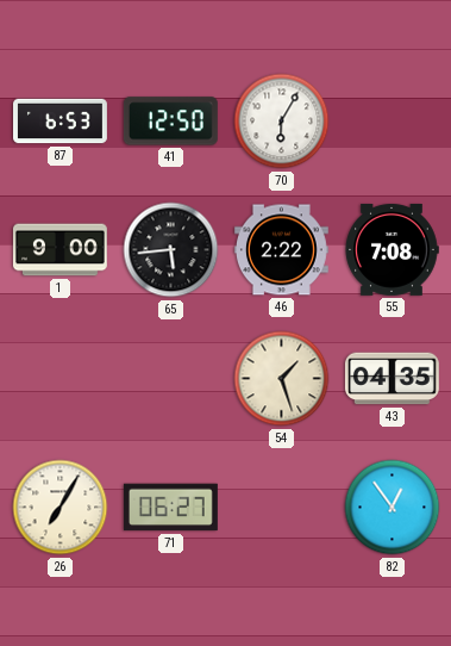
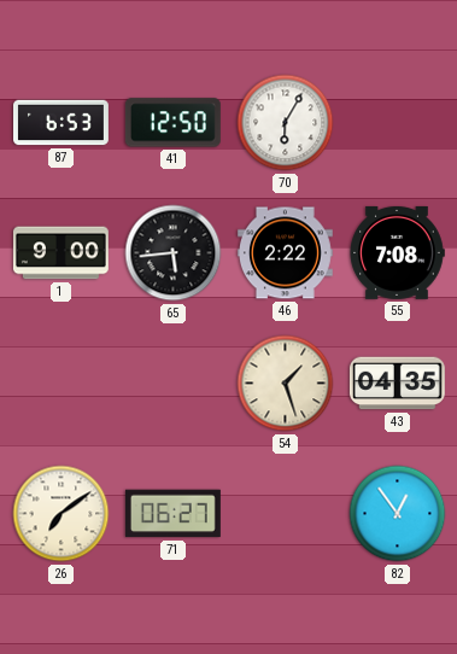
26: 7:05 -> 7:09
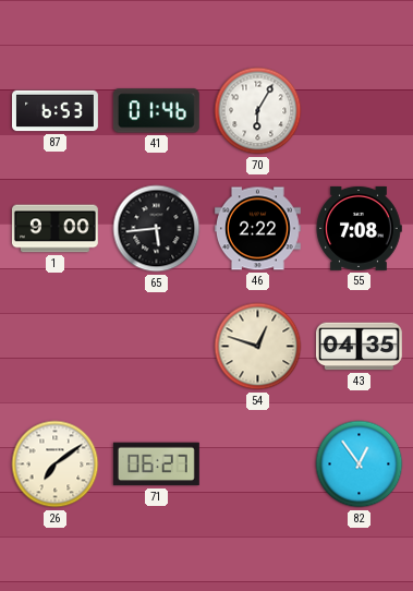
41: 12:50 -> 01:46
54: 1:27 -> 12:48
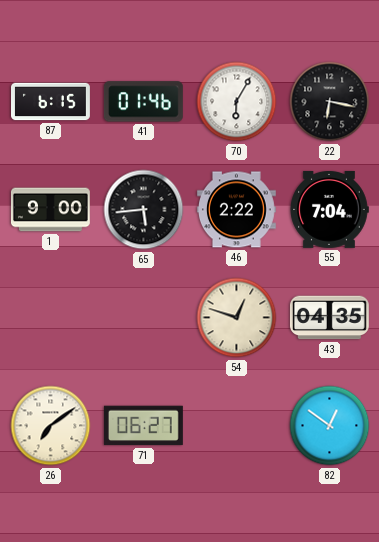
87: 6:53 -> 6:15
22: none -> 6:17
55: 7:08 -> 7:04
82: 12:54 -> 12:51
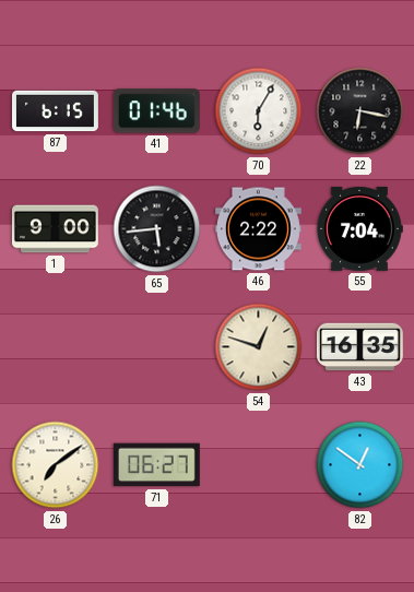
43: 04:35 -> 16:35
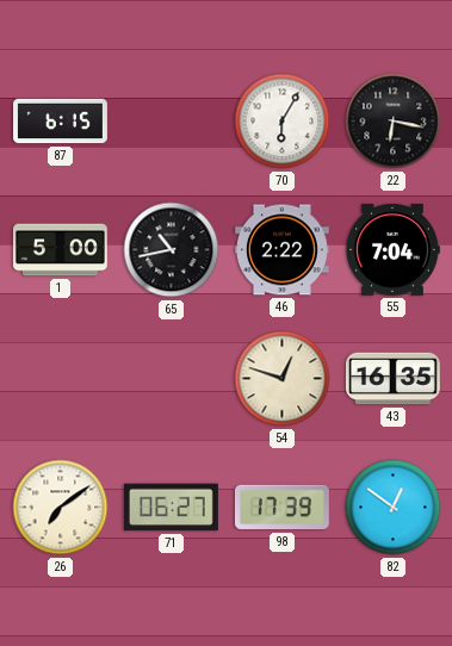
41: 01:46 -> none
1: 9:00 -> 5:00
65: 5:44 -> 10:43
98: none -> 17:39
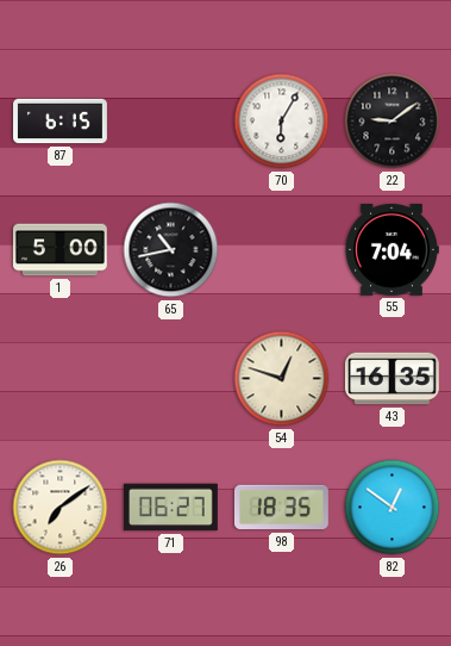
22: 6:17 -> 9:09
46: 2:22 -> none
98: 17:39 -> 18:35
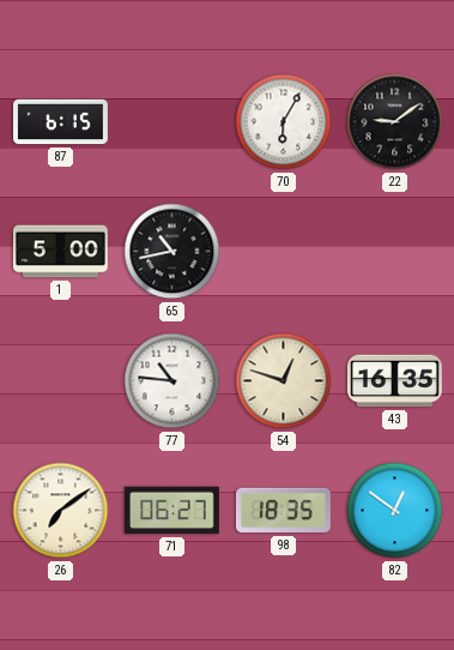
55: 7:04 -> none
77: none -> 10:46
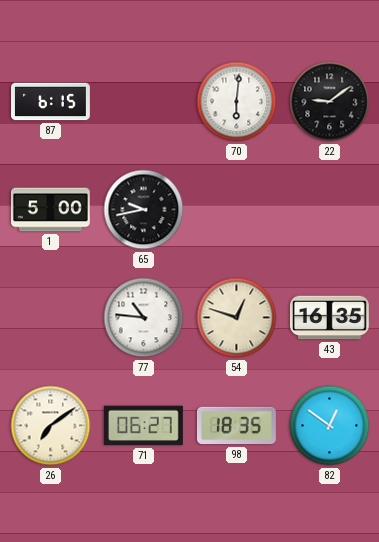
70: 6:05 -> 6:01
65: 10:43 -> 9:43
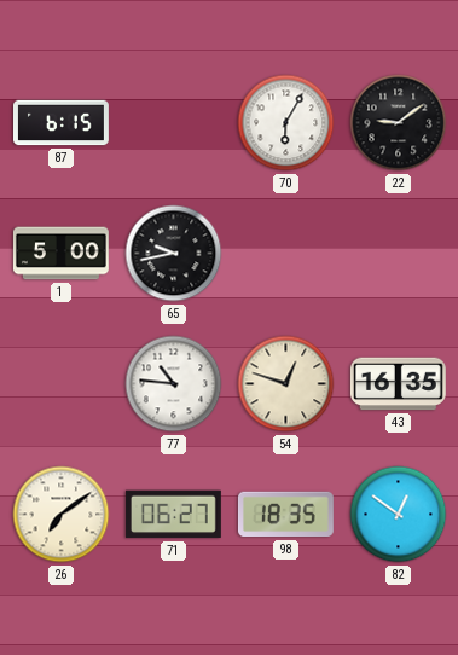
70: 6:01 -> 6:05
